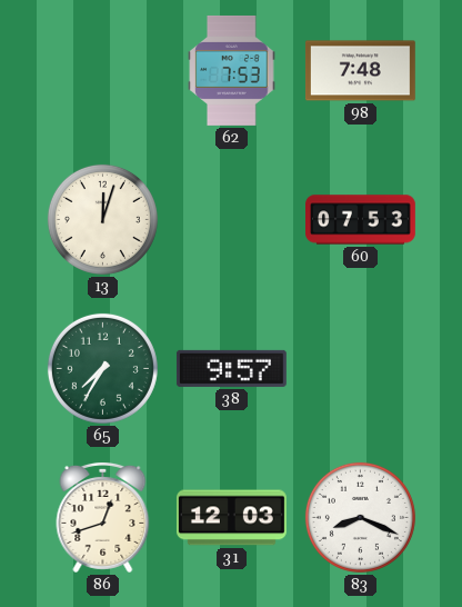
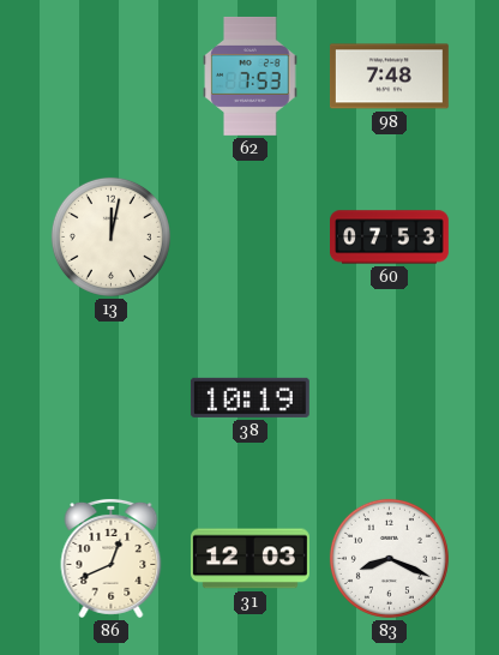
13: 12:03 -> 12:02
65: 7:35 -> none
38: 9:57 -> 10:19
86: 12:42 -> 12:41
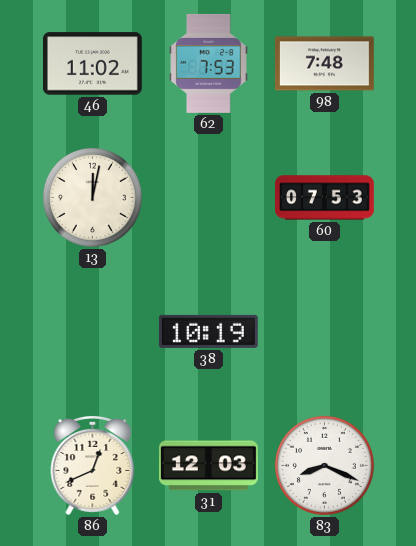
46: none -> 11:02
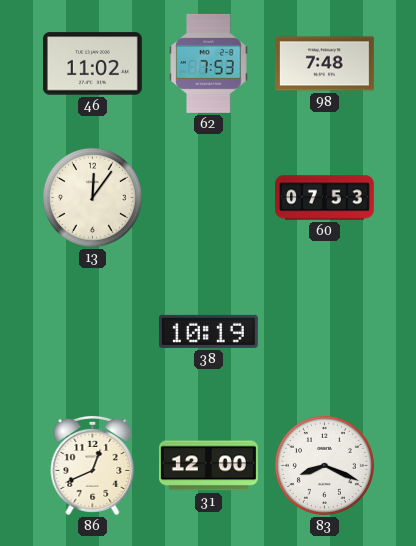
13: 12:02 -> 12:06
31: 12:03 -> 12:00
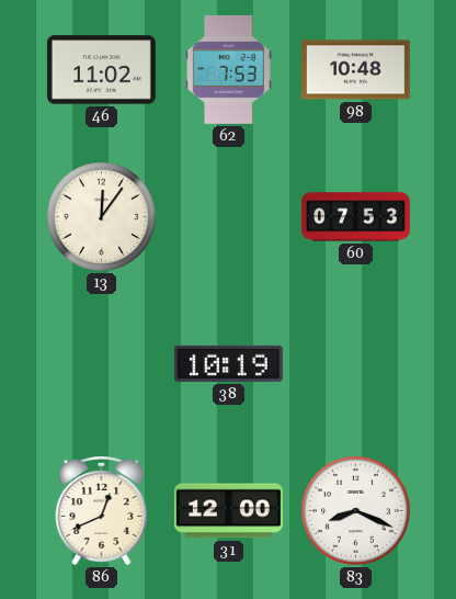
98: 7:48 -> 10:48
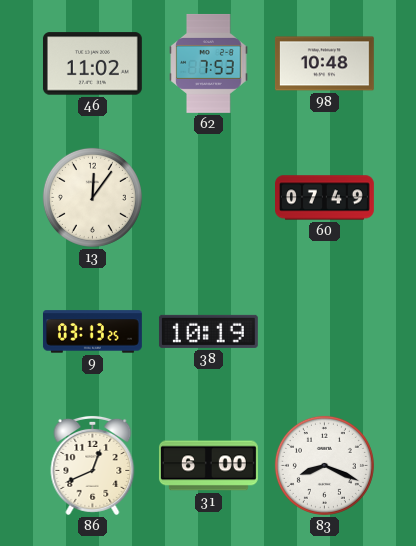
60: 07:53 -> 07:49
9: none -> 03:13
31: 12:00 -> 6:00
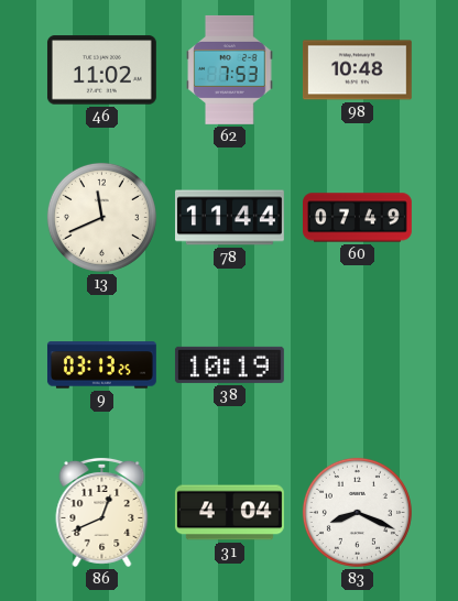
13: 12:06 -> 11:41
78: none -> 11:44
31: 6:00 -> 4:04
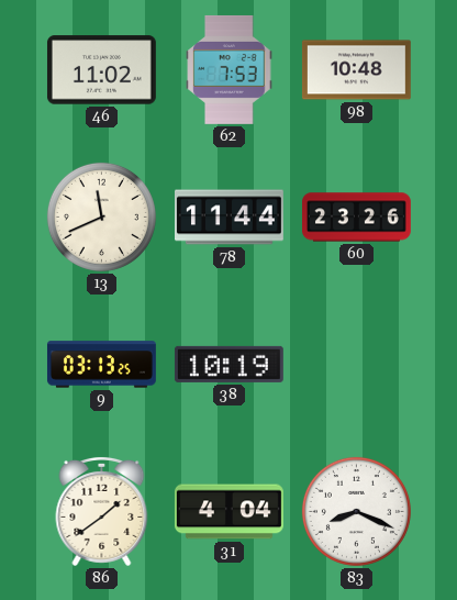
60: 07:49 -> 23:26
86: 12:41 -> 1:39
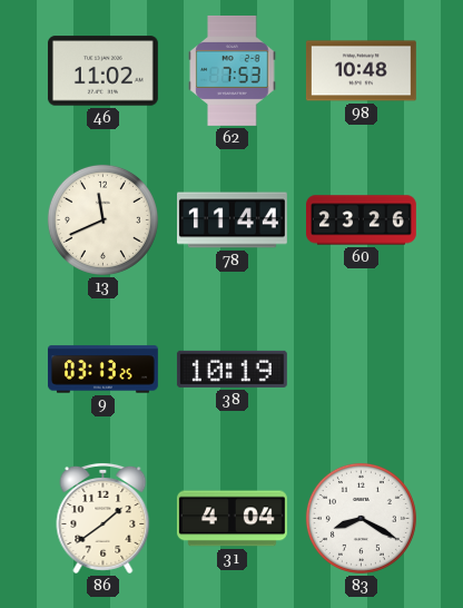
83: 8:19 -> 8:20
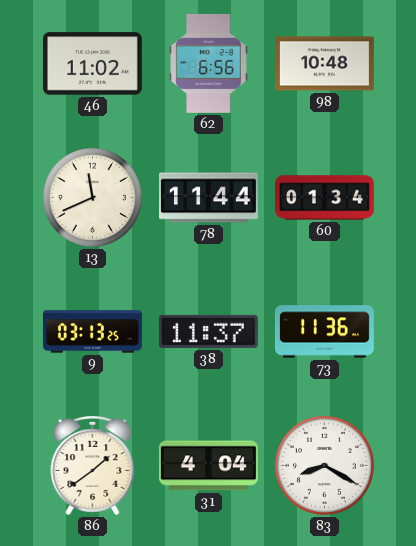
62: 7:53 -> 6:56
60: 23:26 -> 01:34
38: 10:19 -> 11:37
73: none -> 11:36
